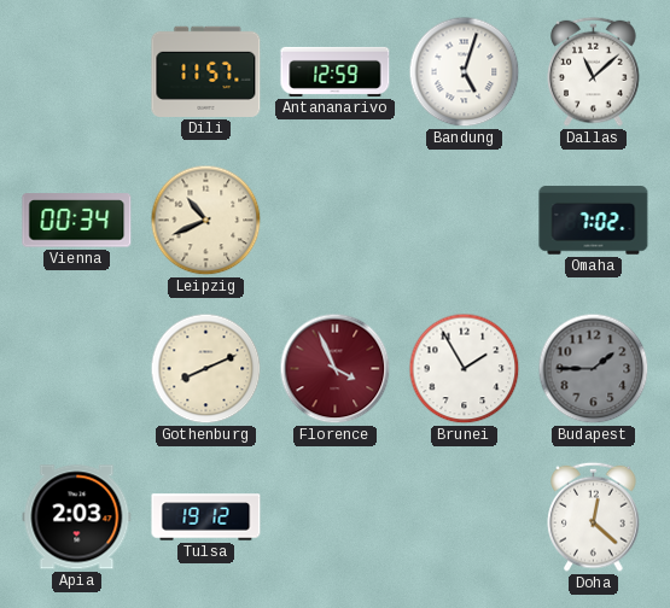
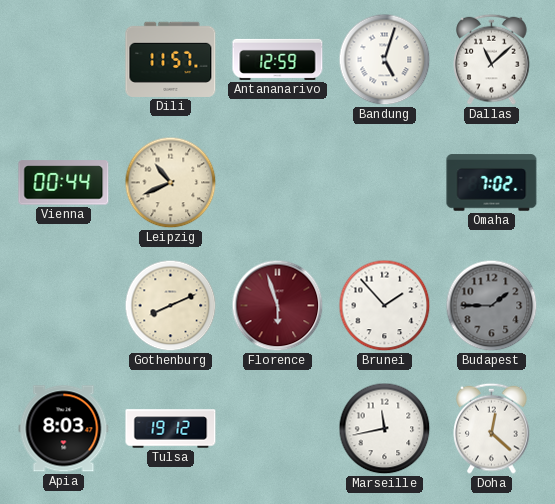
Vienna: 00:34 -> 00:44
Florence: 3:56 -> 5:57
Brunei: 1:55 -> 1:53
Apia: 2:03 -> 8:03
Marseille: none -> 11:43
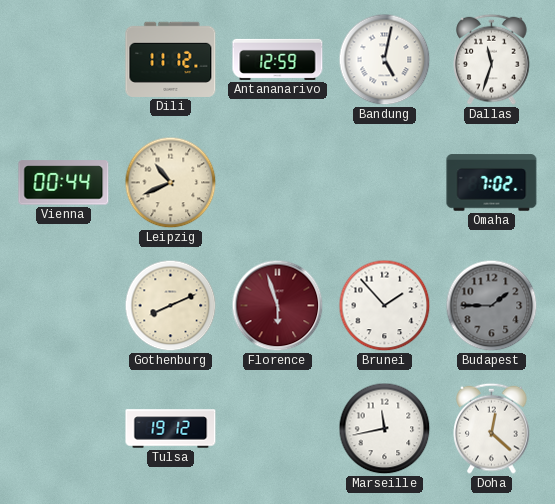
Dili: 11:57 -> 11:12
Bandung: 5:03 -> 5:02
Dallas: 11:08 -> 11:33
Apia: 8:03 -> none
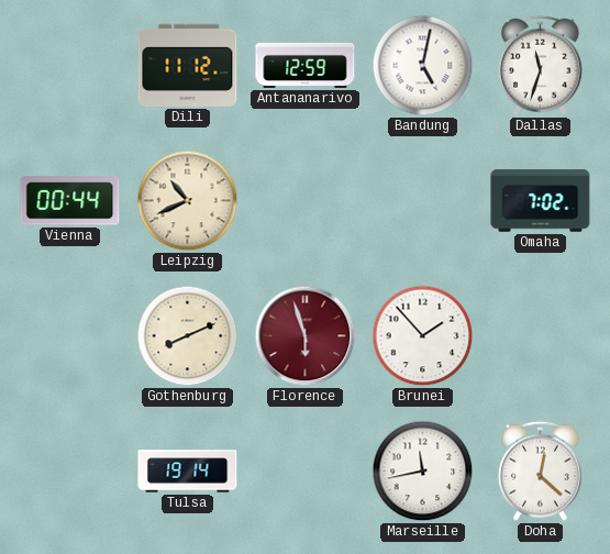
Budapest: 1:45 -> none
Tulsa: 19:12 -> 19:14
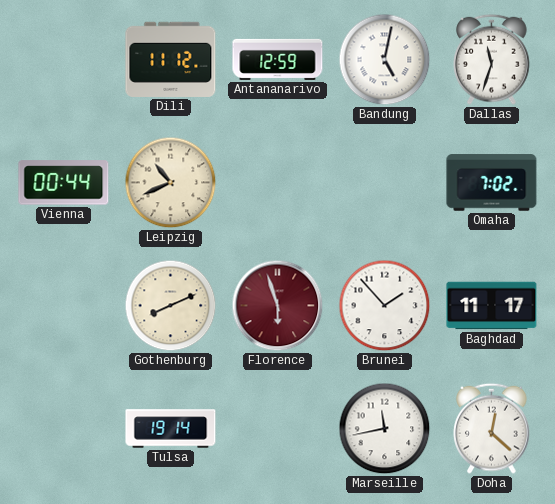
Baghdad: none -> 11:17
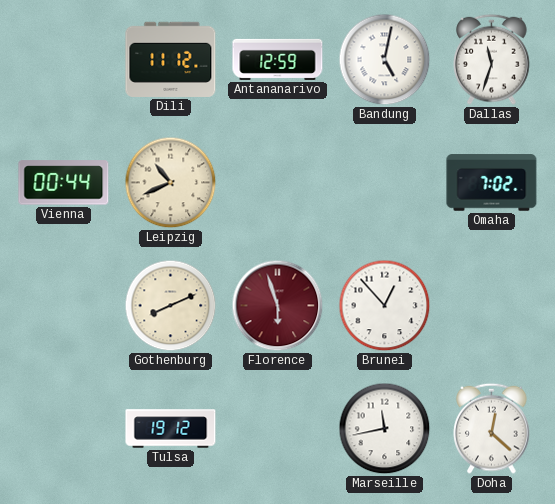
Brunei: 1:53 -> 12:53
Baghdad: 11:17 -> none
Tulsa: 19:14 -> 19:12
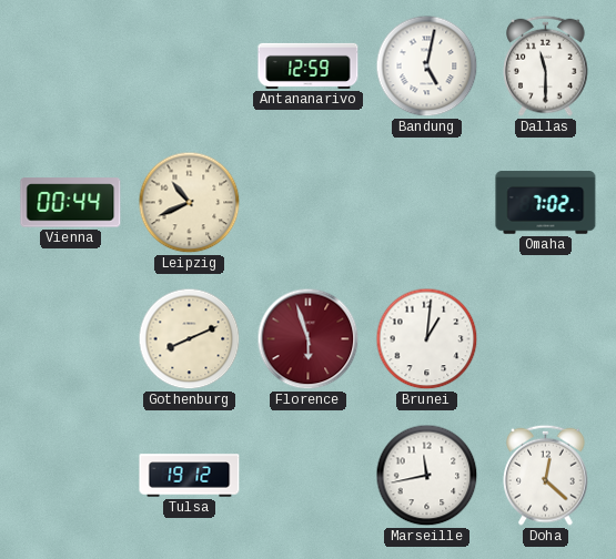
Dili: 11:12 -> none
Dallas: 11:33 -> 11:30
Brunei: 12:53 -> 1:01
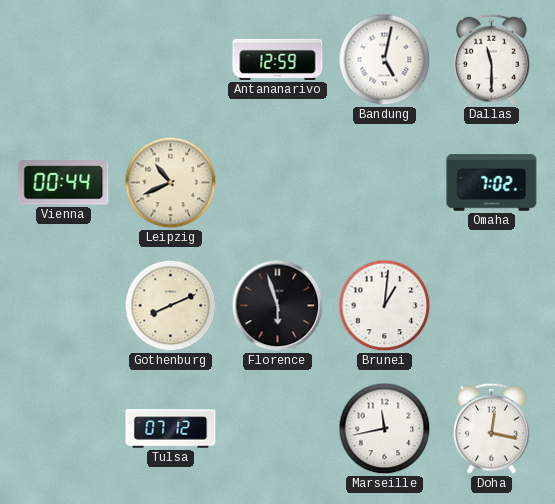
Florence dial: burgundy -> black
Tulsa: 19:12 -> 07:12
Doha: 12:22 -> 12:17
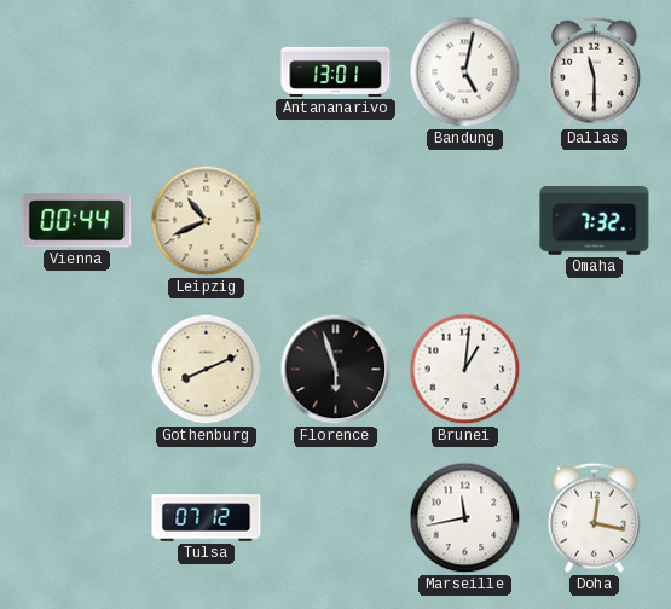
Antananarivo: 12:59 -> 13:01
Omaha: 7:02 -> 7:32
